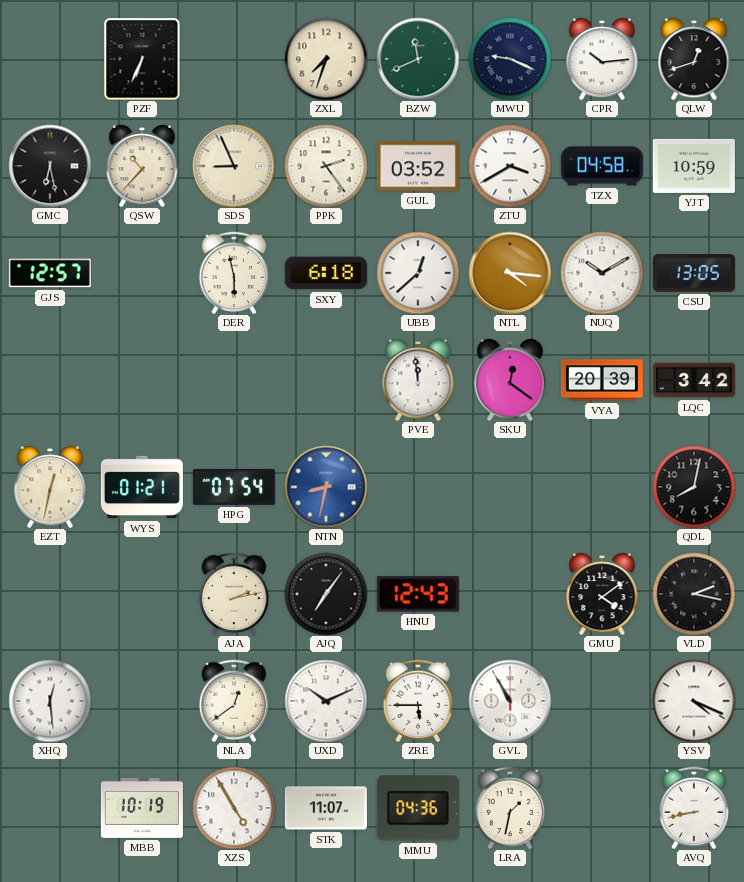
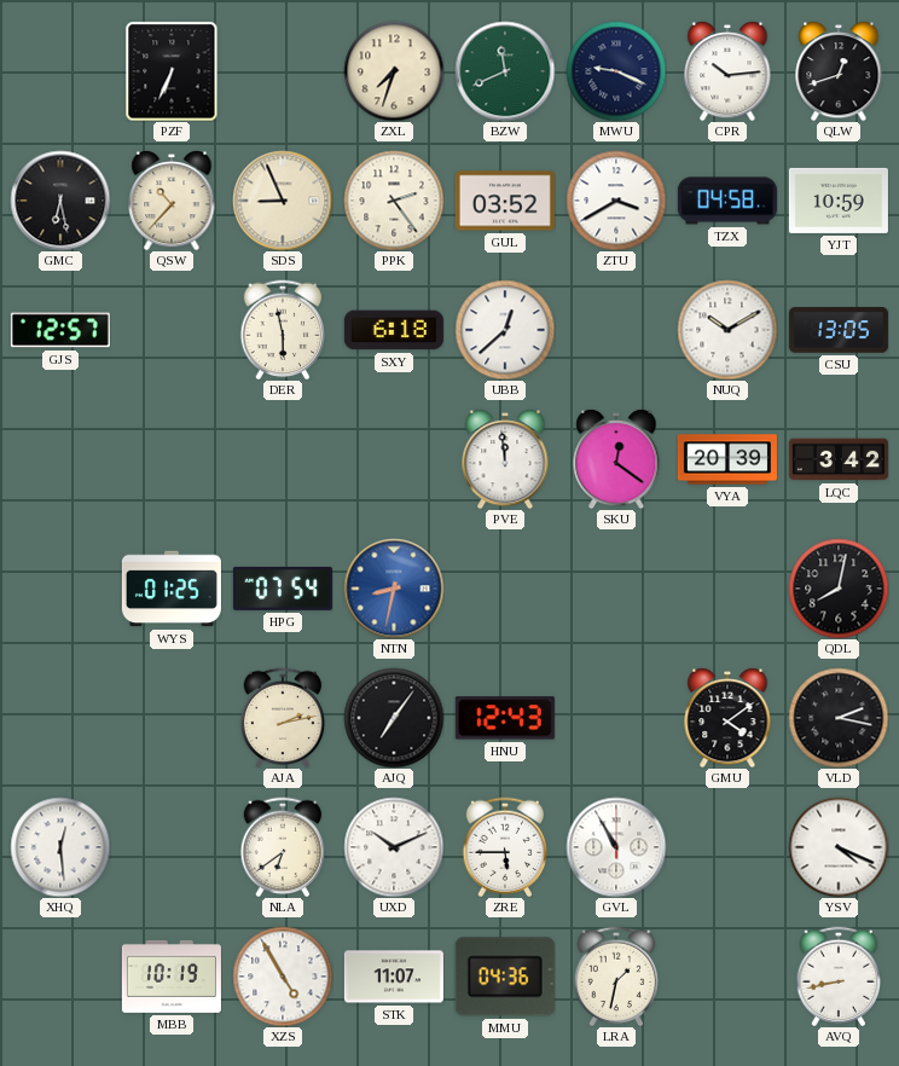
NTL: 4:16 -> none
EZT: 12:32 -> none
WYS: 01:21 -> 01:25
NLA: 12:39 -> 6:39
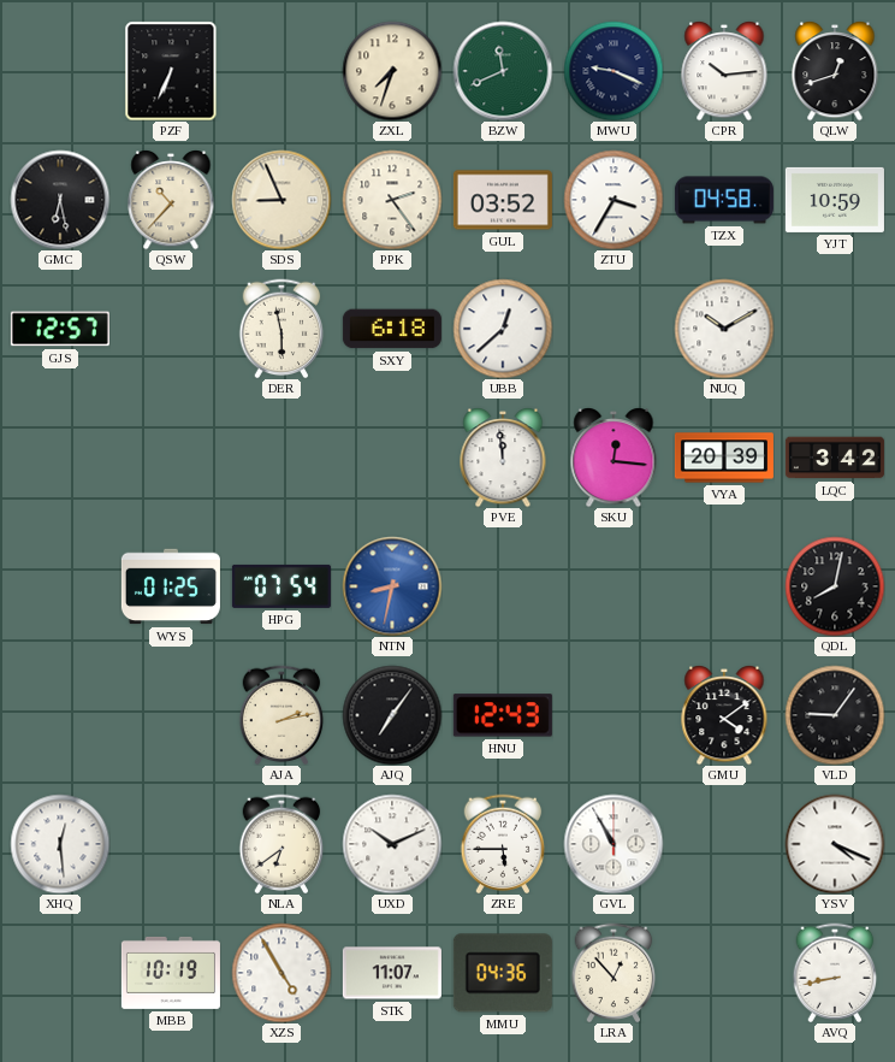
ZTU: 3:40 -> 3:35
CSU: 13:05 -> none
SKU: 12:21 -> 12:16
VLD: 2:17 -> 9:06
LRA: 1:32 -> 12:53
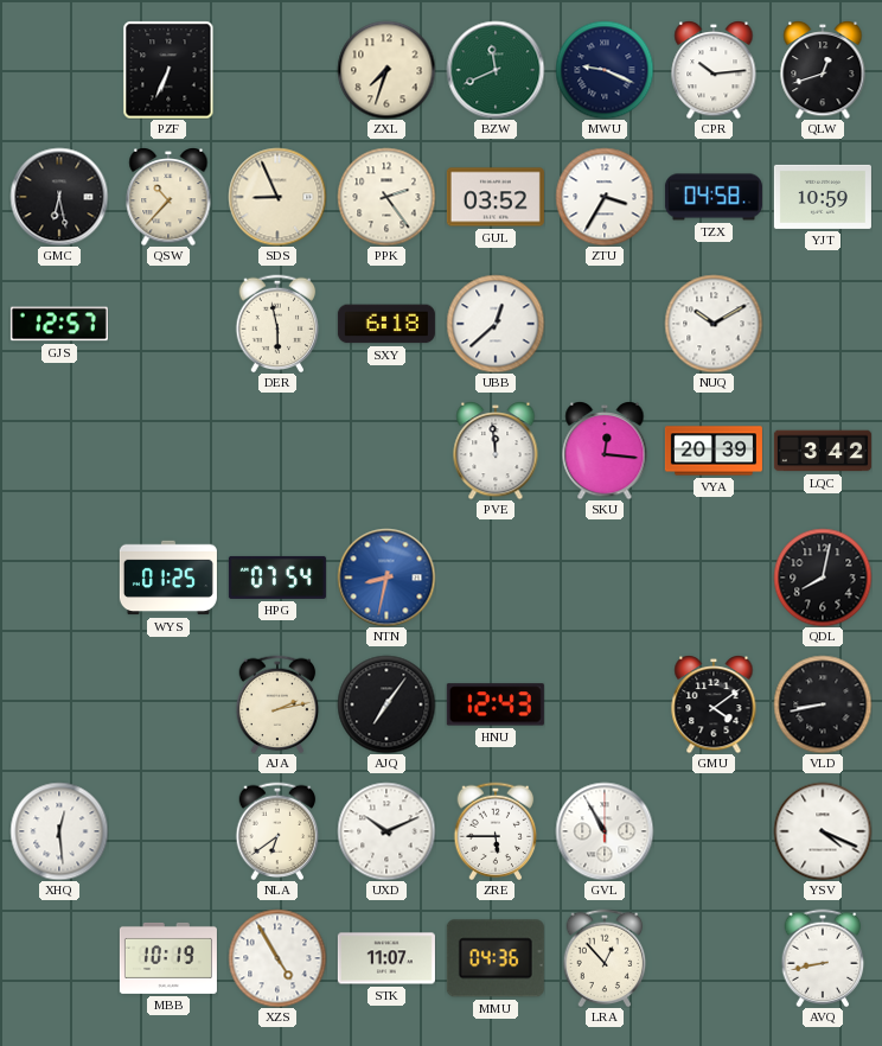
VLD: 9:06 -> 8:43
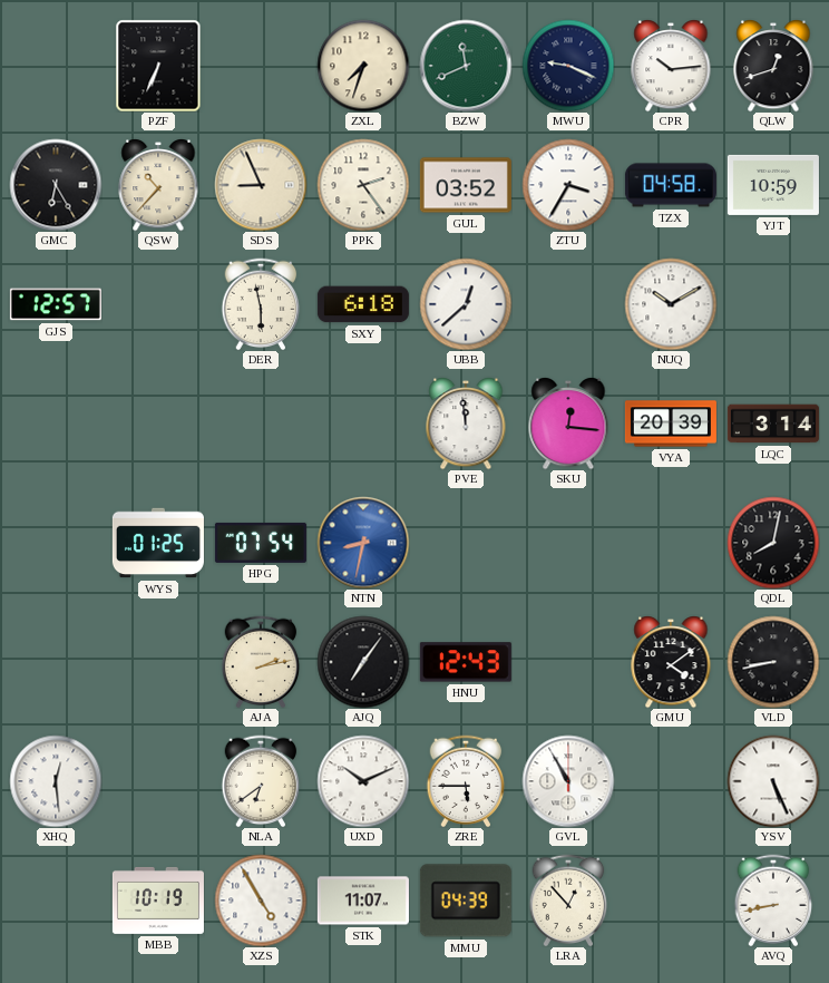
GMC: 6:28 -> 6:25
LQC: 3:42 -> 3:14
YSV: 4:19 -> 5:26
MMU: 04:36 -> 04:39
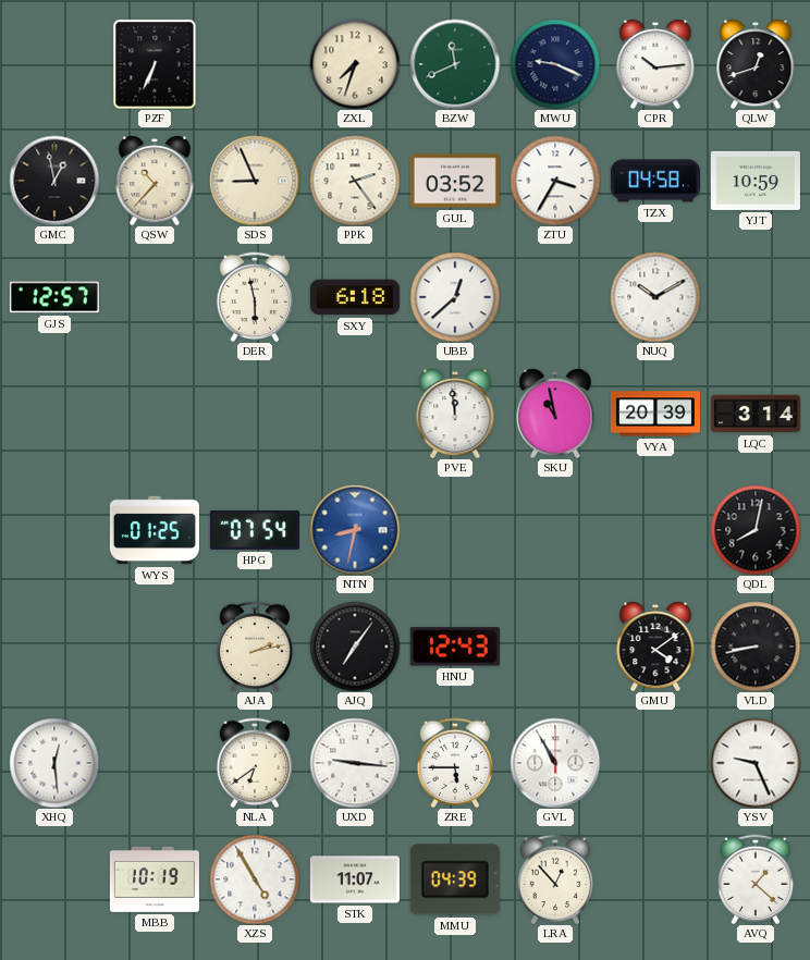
GMC: 6:25 -> 12:58
SKU: 12:16 -> 10:58
UXD: 10:11 -> 9:16
YSV: 5:26 -> 9:26
AVQ: 8:43 -> 1:22
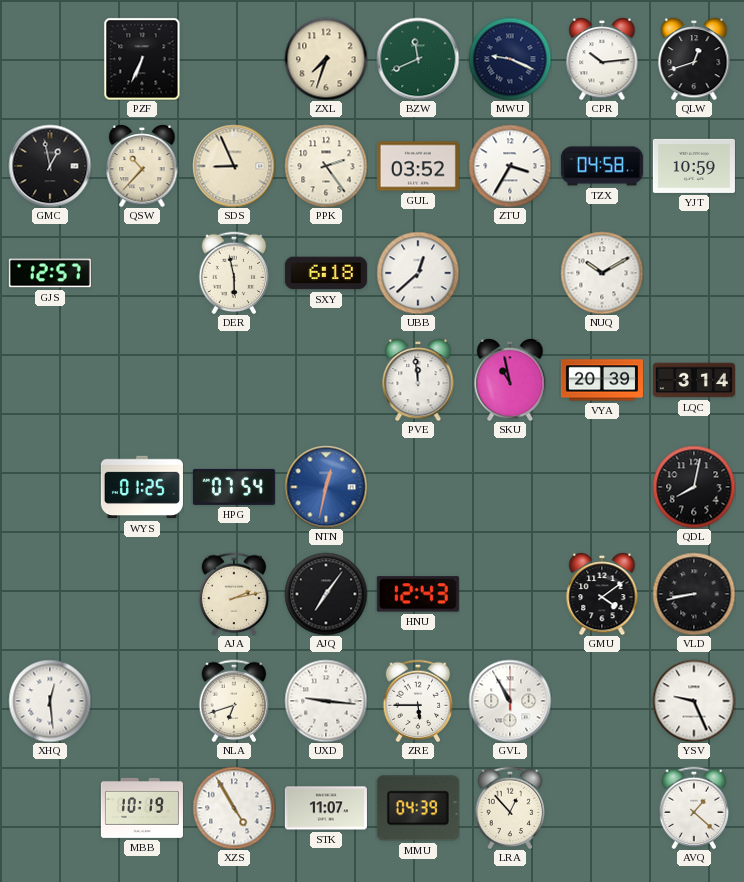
NTN: 8:32 -> 12:32
NLA: 6:39 -> 6:42
